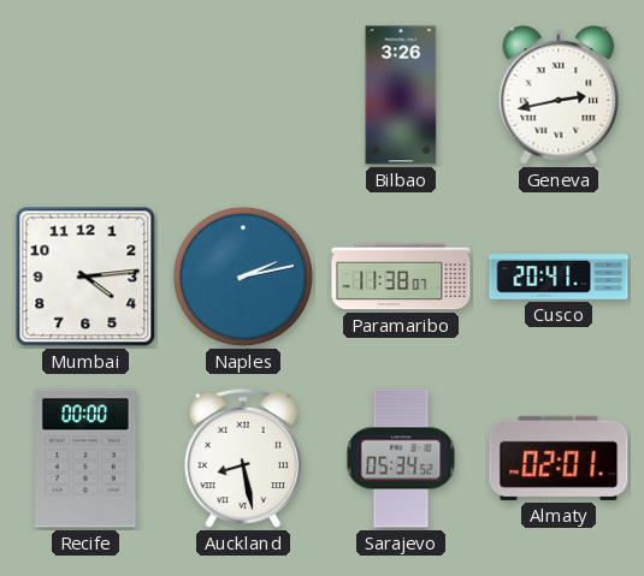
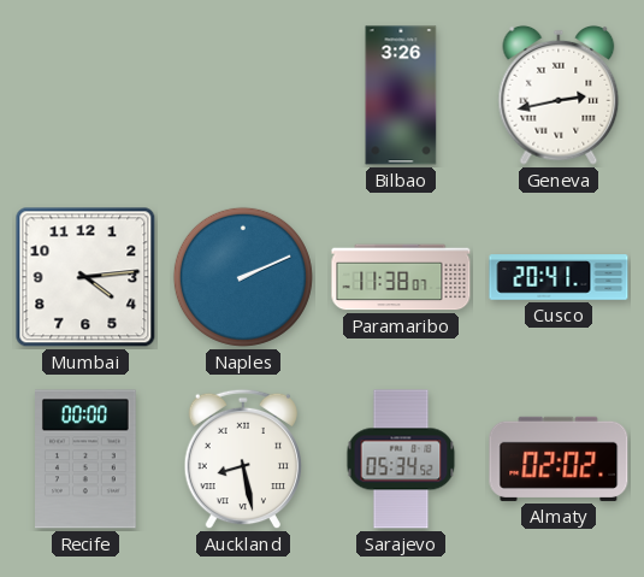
Naples: 2:13 -> 2:11
Almaty: 02:01 -> 02:02
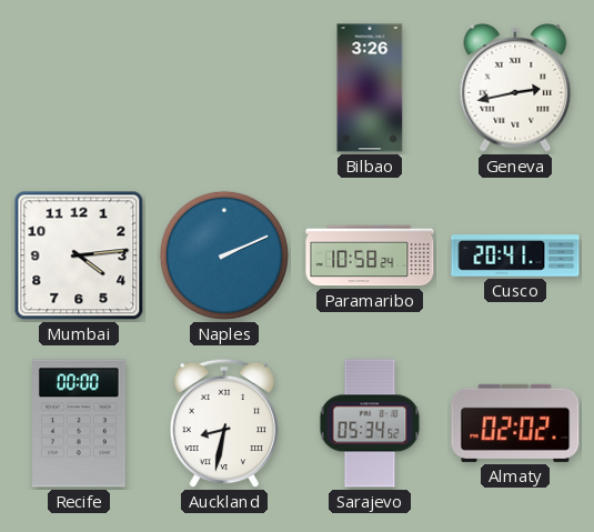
Paramaribo: 11:38 -> 10:58
Auckland: 8:28 -> 8:32
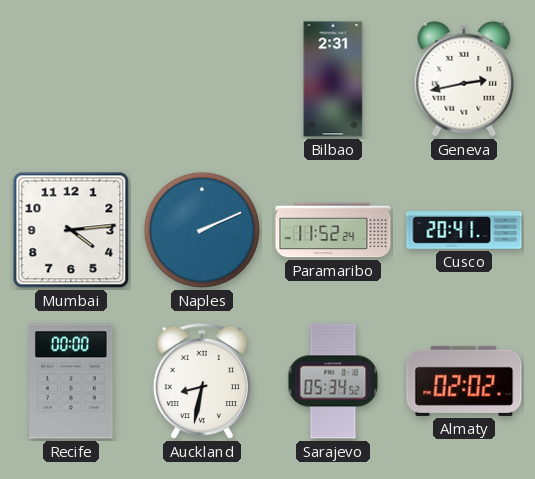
Bilbao: 3:26 -> 2:31
Paramaribo: 10:58 -> 11:52
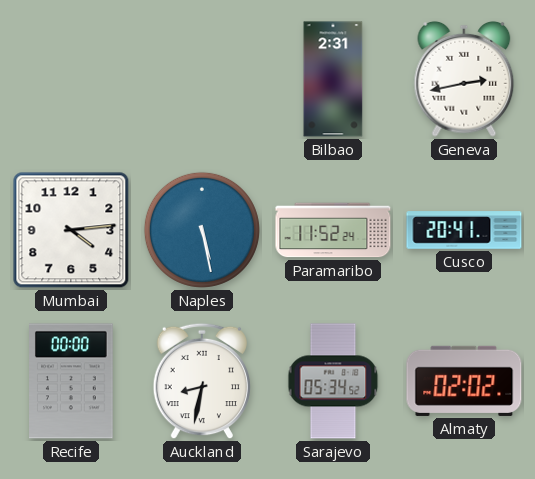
Naples: 2:11 -> 5:28
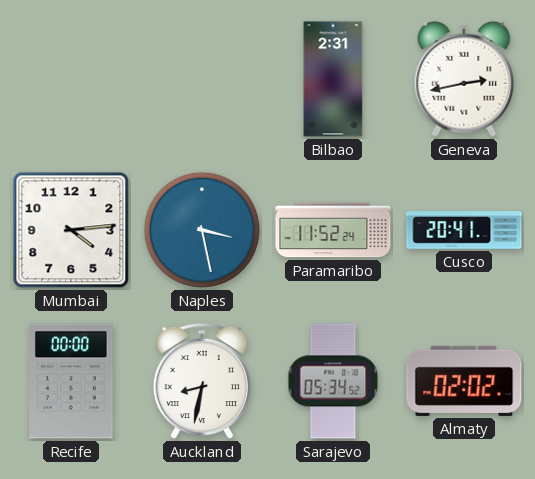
Naples: 5:28 -> 3:28
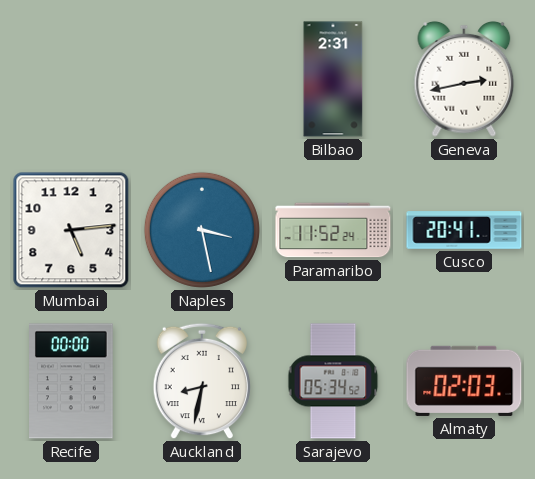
Mumbai: 4:14 -> 5:14
Almaty: 02:02 -> 02:03
